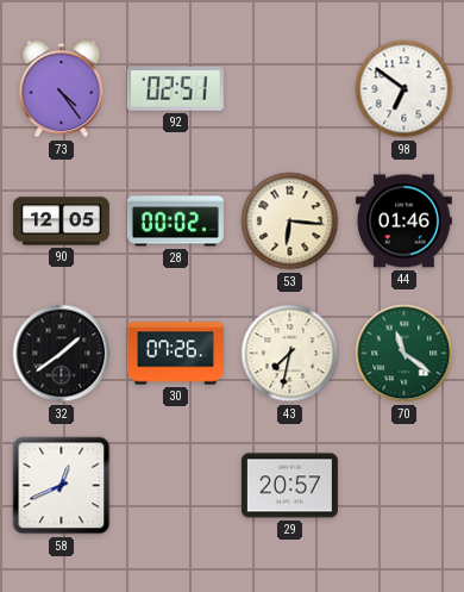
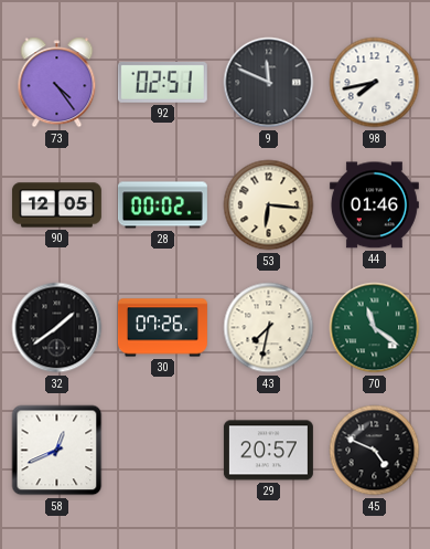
9: none -> 11:49
98: 6:51 -> 7:43
45: none -> 4:49
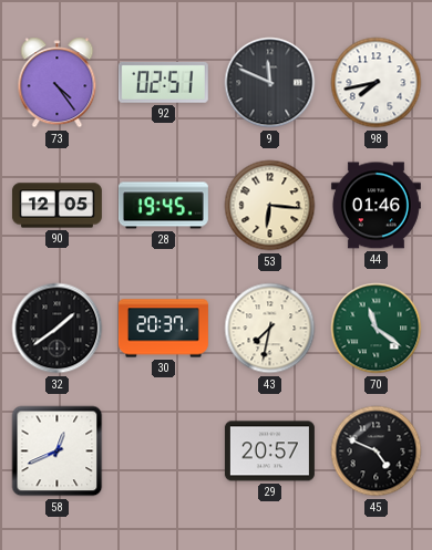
28: 00:02 -> 19:45
30: 07:26 -> 20:37
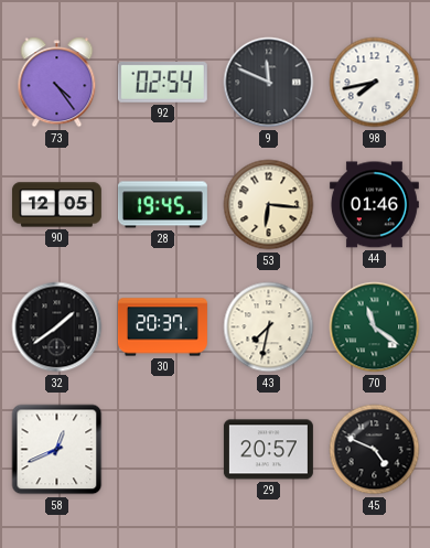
92: 02:51 -> 02:54
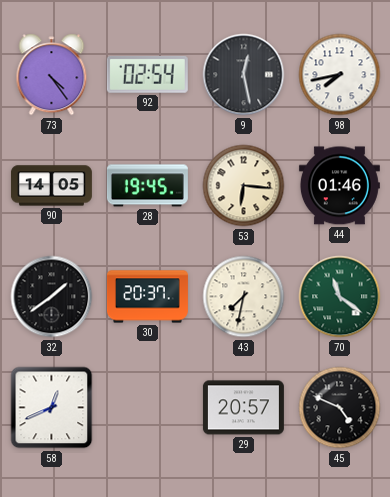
9: 11:49 -> 12:28
90: 12:05 -> 14:05
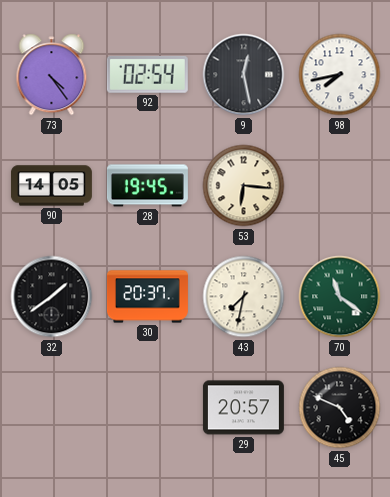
44: 01:46 -> none
58: 12:41 -> none
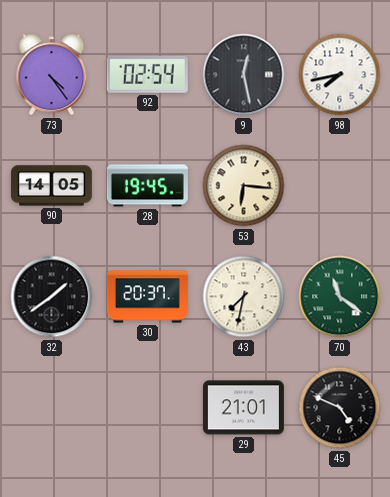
29: 20:57 -> 21:01
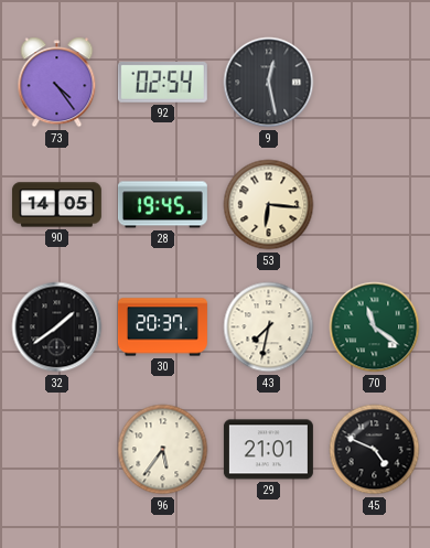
98: 7:43 -> none
96: none -> 5:36
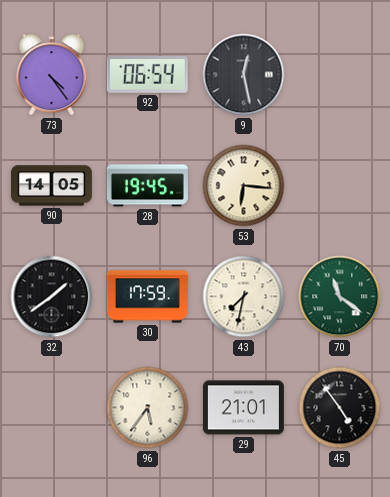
92: 02:54 -> 06:54
30: 20:37 -> 17:59
45: 4:49 -> 4:54
